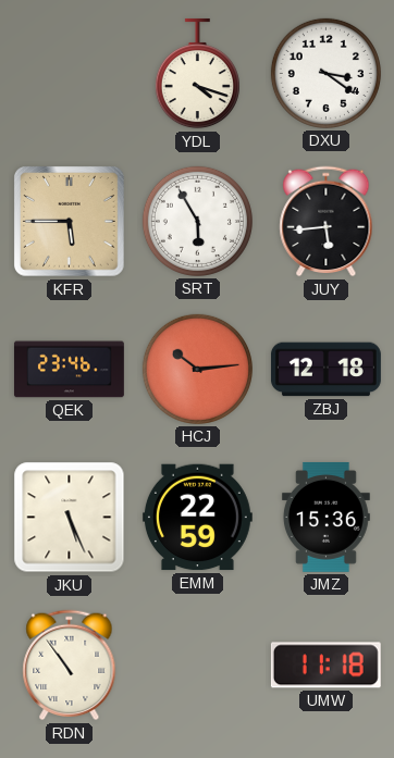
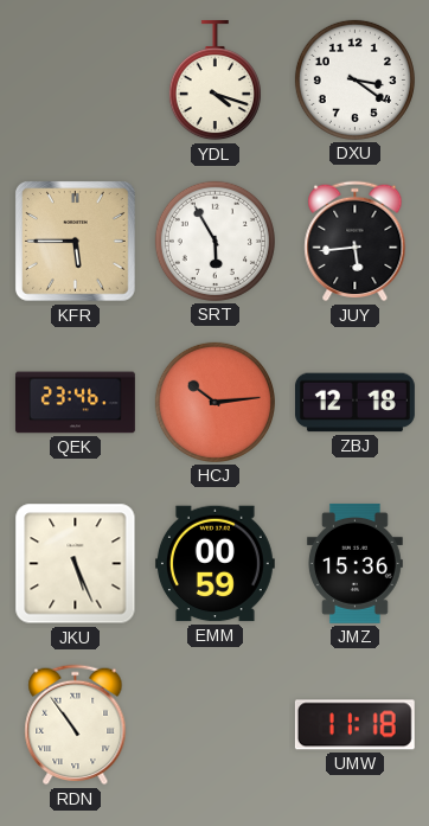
EMM: 22:59 -> 00:59
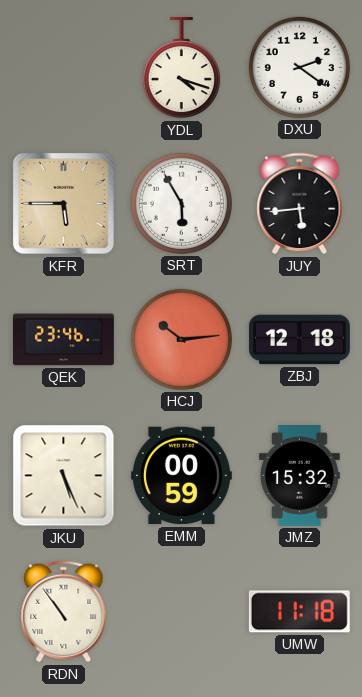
DXU: 3:21 -> 2:21
JMZ: 15:36 -> 15:32
